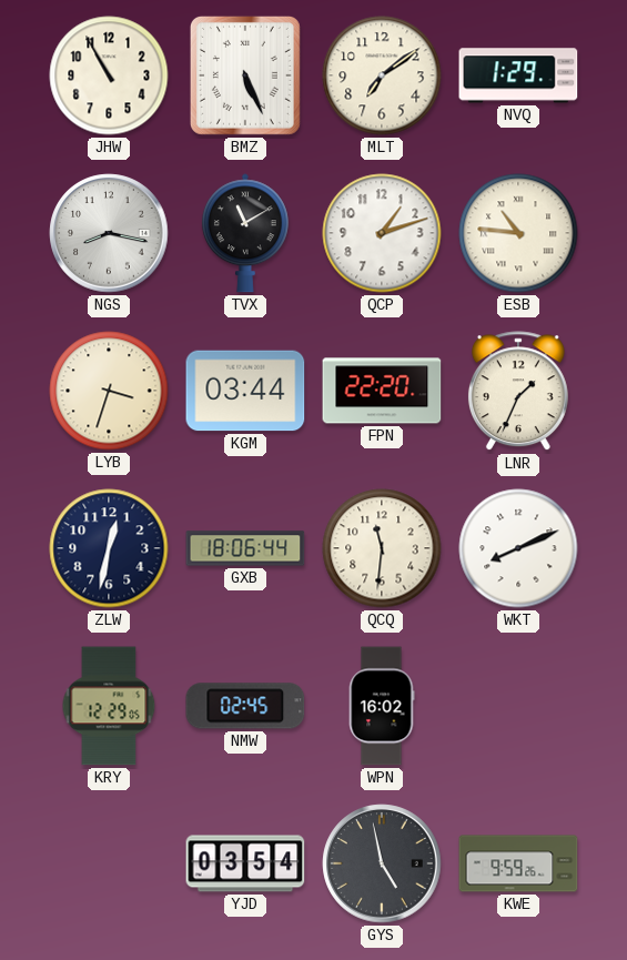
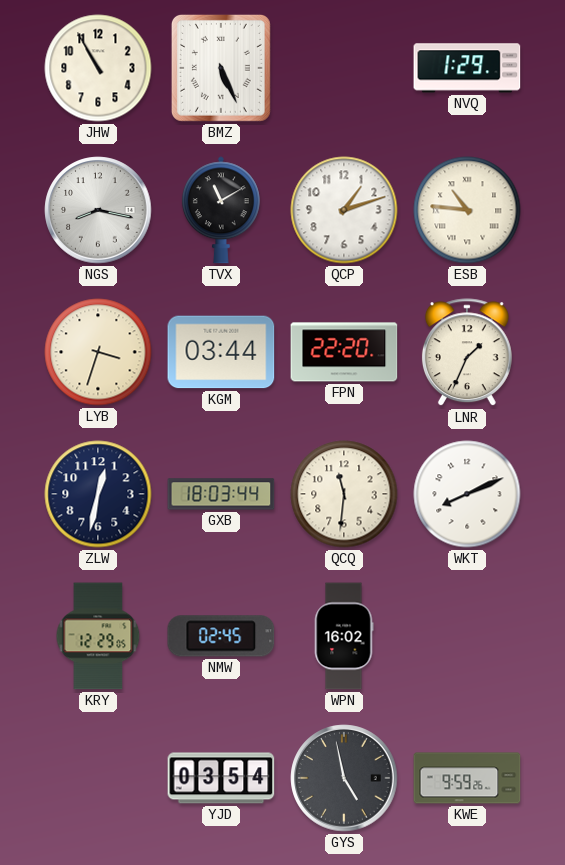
MLT: 7:09 -> none
GXB: 18:06 -> 18:03
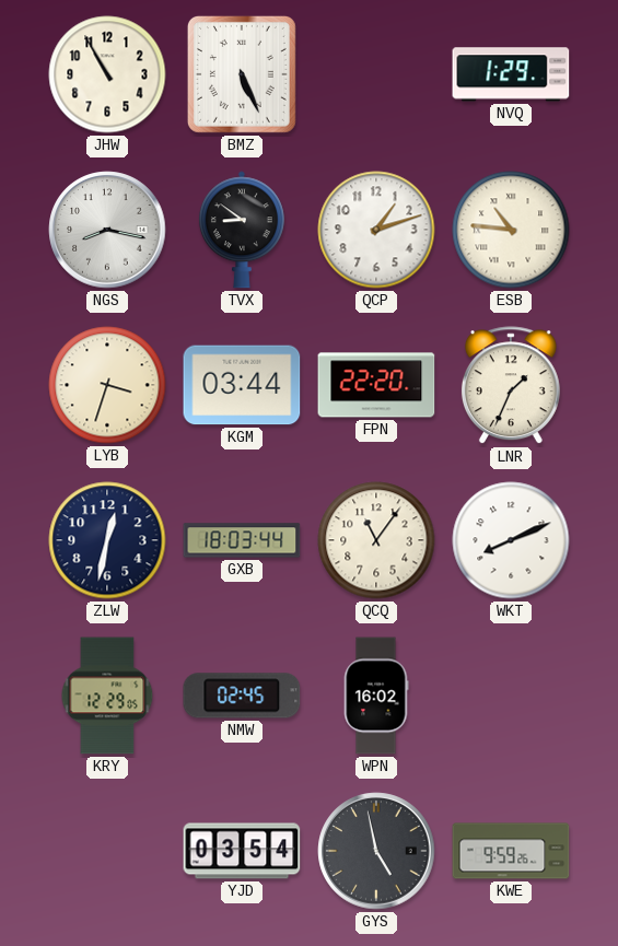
TVX: 11:10 -> 8:51
QCQ: 11:31 -> 11:06
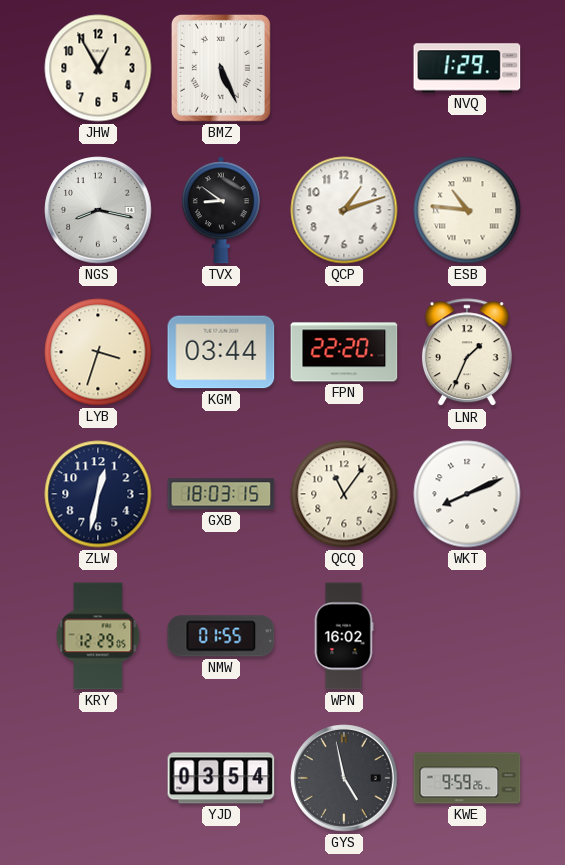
JHW: 10:55 -> 12:55
GXB: 18:03:44 -> 18:03:15
NMW: 02:45 -> 01:55
